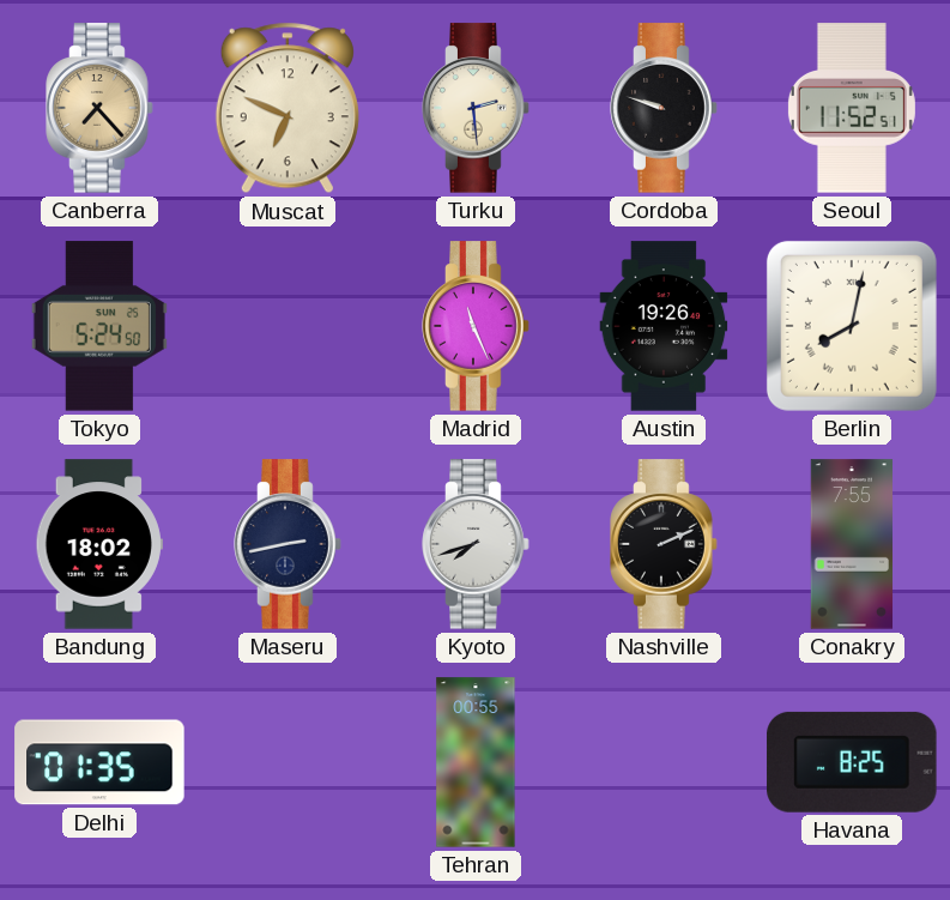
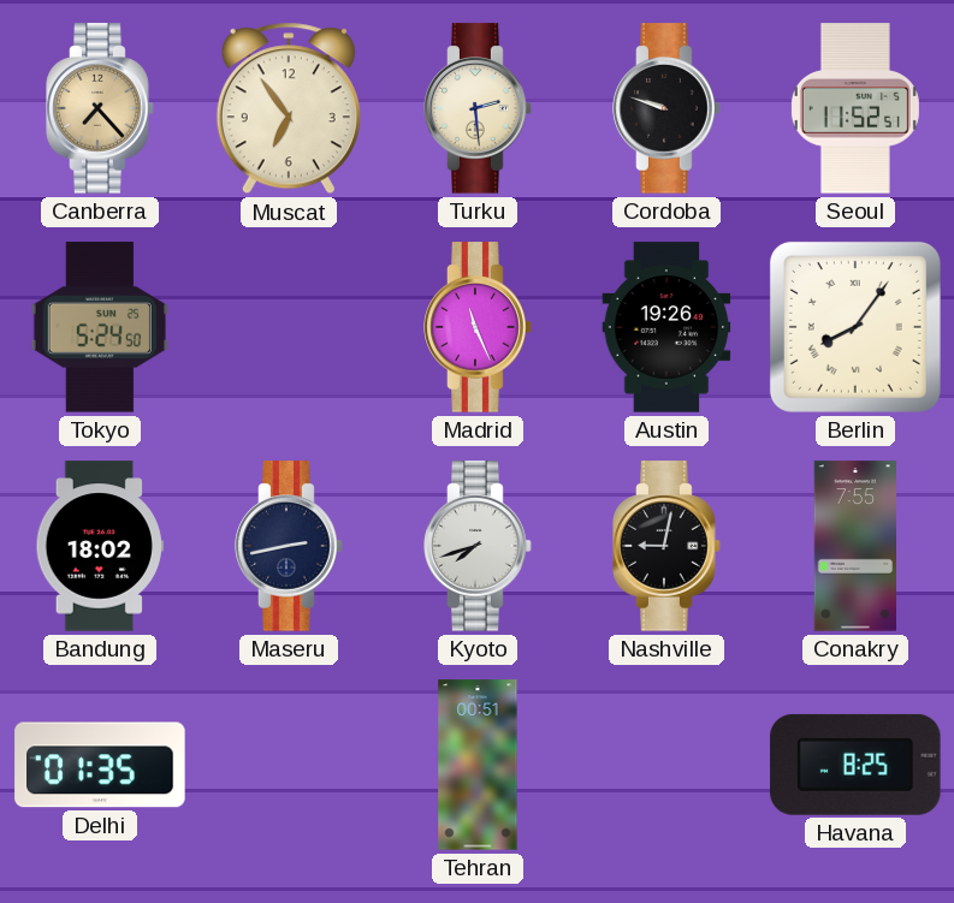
Muscat: 6:49 -> 6:54
Berlin: 8:02 -> 8:06
Nashville: 2:11 -> 9:02
Tehran: 00:55 -> 00:51
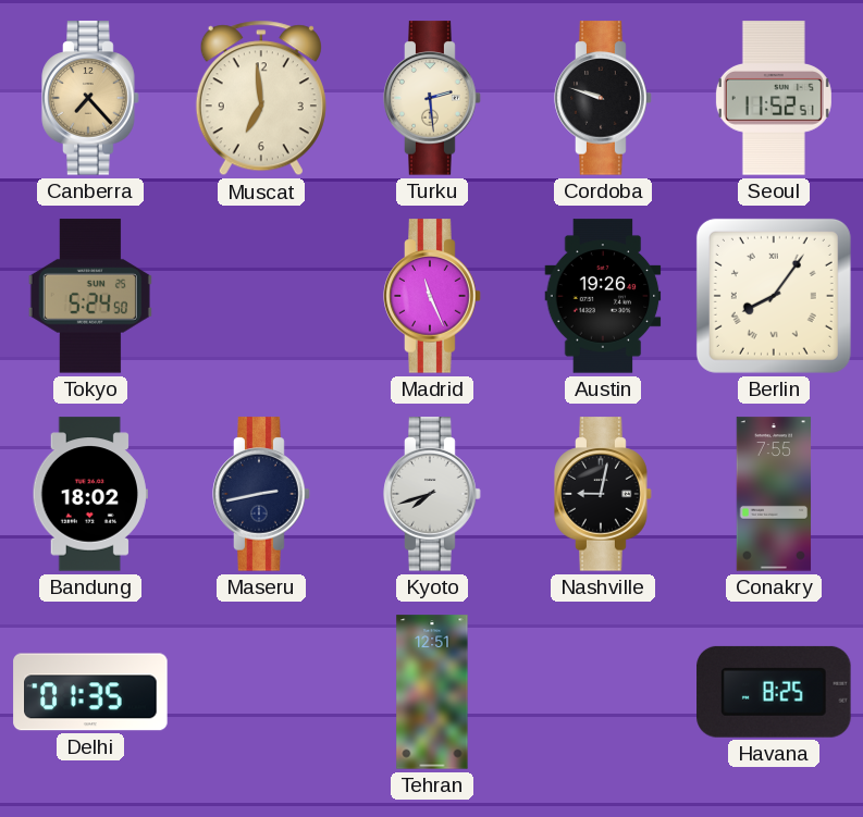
Muscat: 6:54 -> 6:59
Tehran: 00:51 -> 12:51
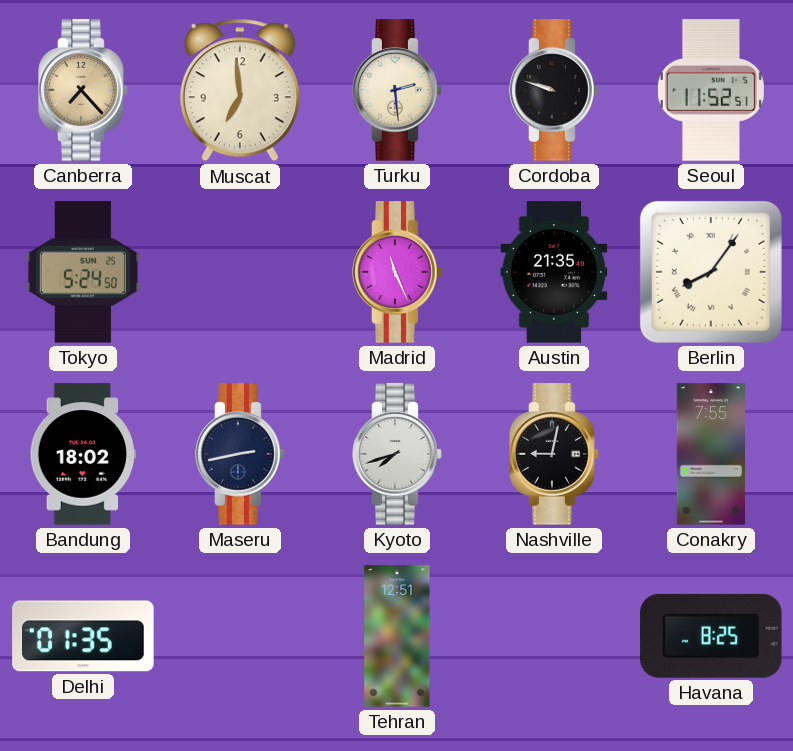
Austin: 19:26 -> 21:35
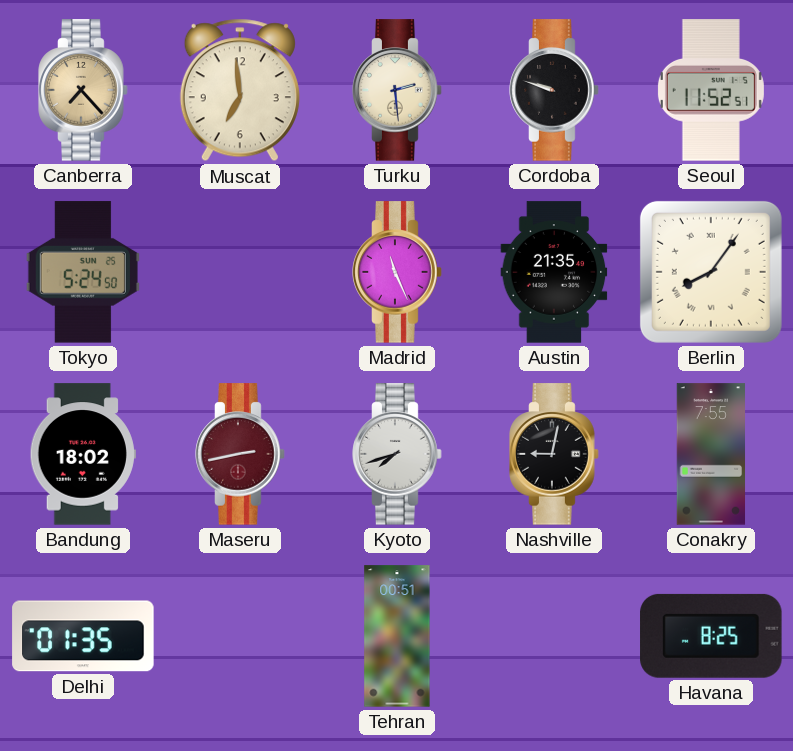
Maseru dial: navy -> burgundy
Tehran: 12:51 -> 00:51
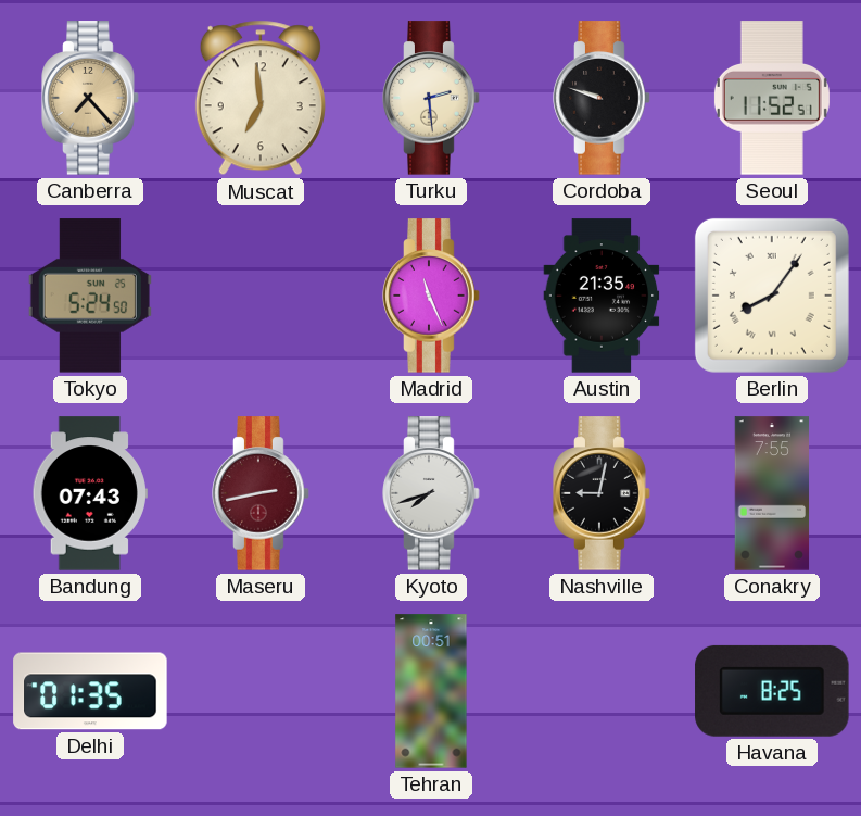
Bandung: 18:02 -> 07:43
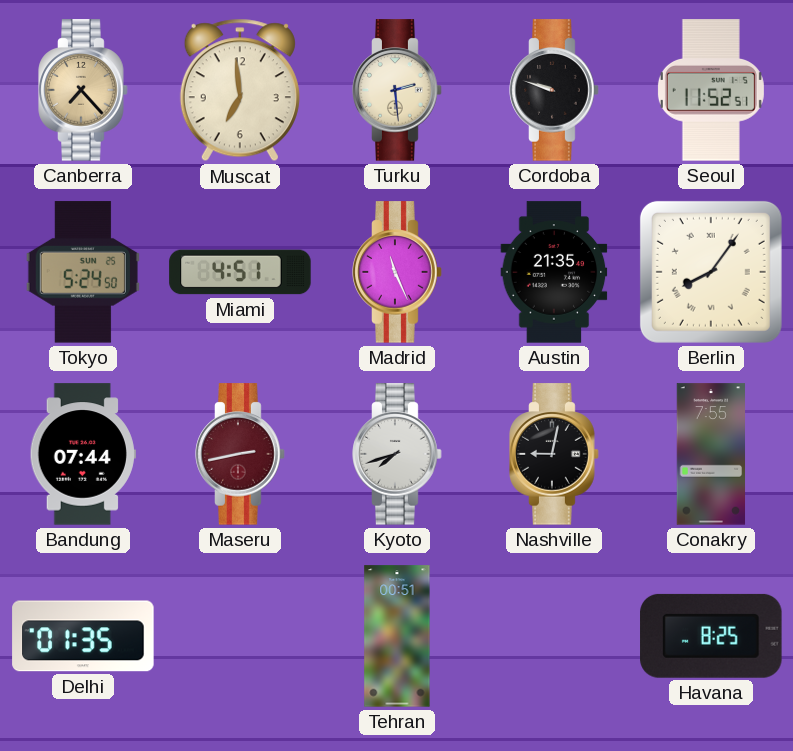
Miami: none -> 4:51
Bandung: 07:43 -> 07:44
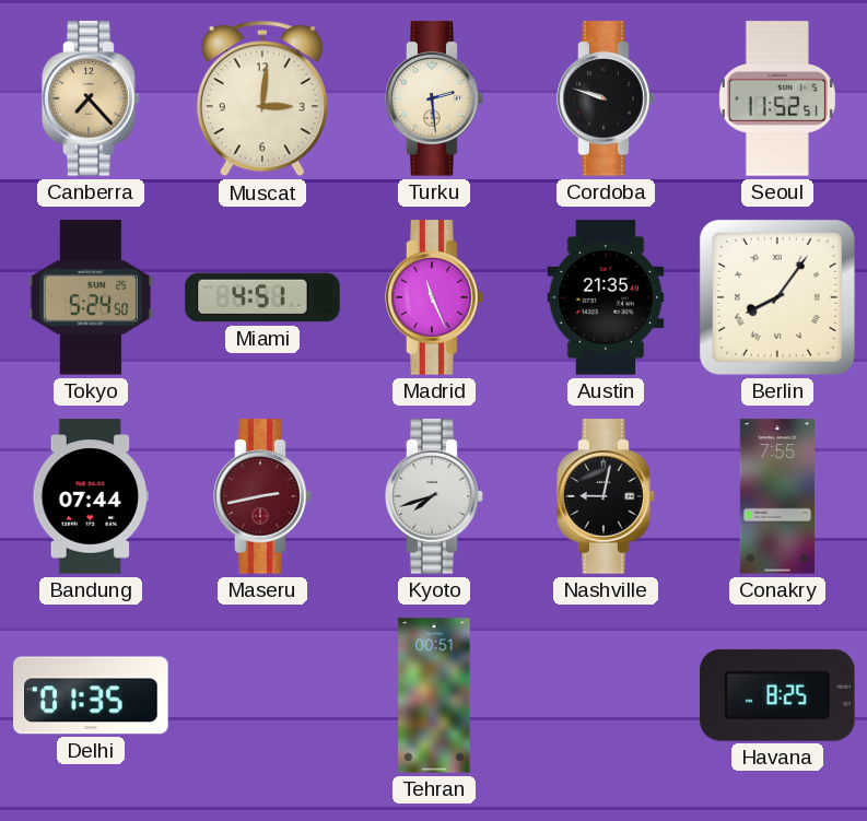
Muscat: 6:59 -> 3:01
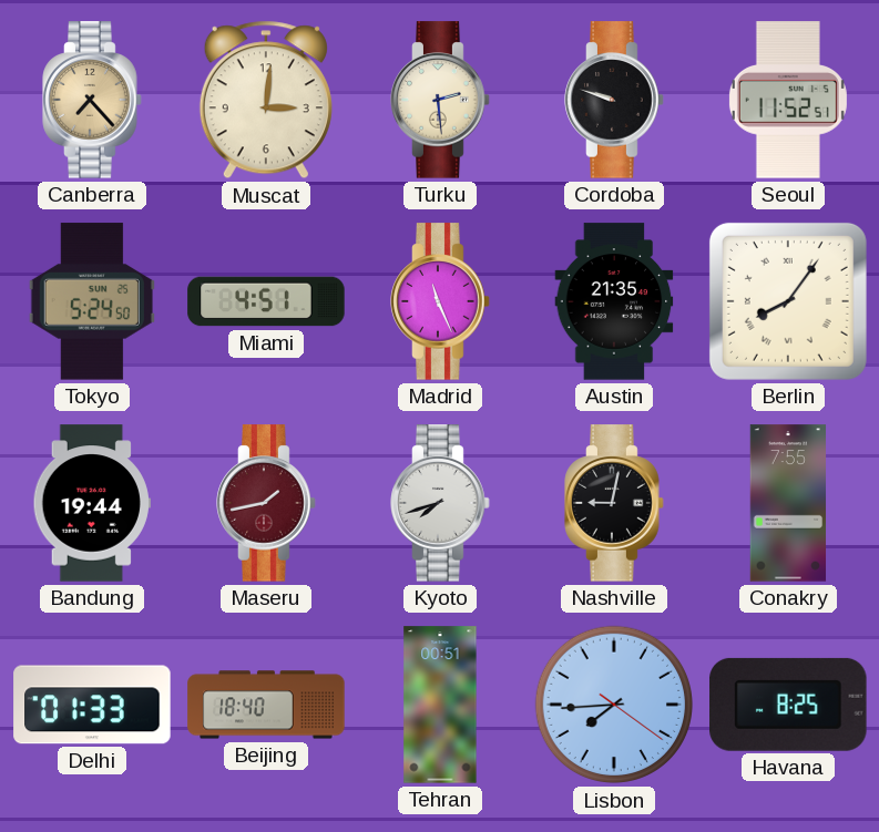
Bandung: 07:44 -> 19:44
Maseru: 2:43 -> 1:43
Delhi: 01:35 -> 01:33
Beijing: none -> 18:40
Lisbon: none -> 7:44
